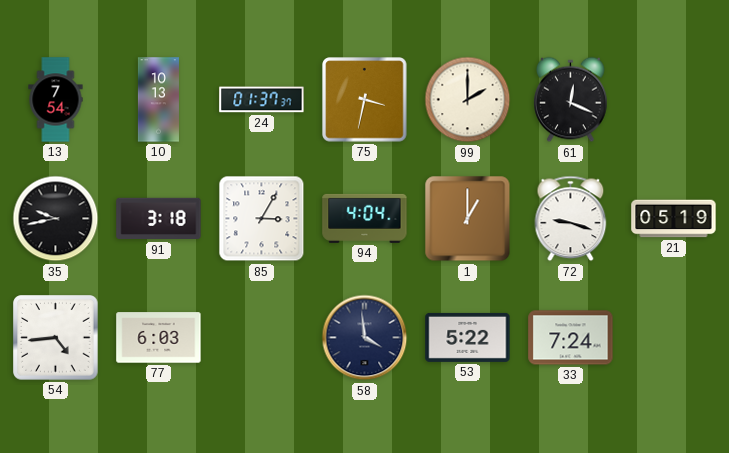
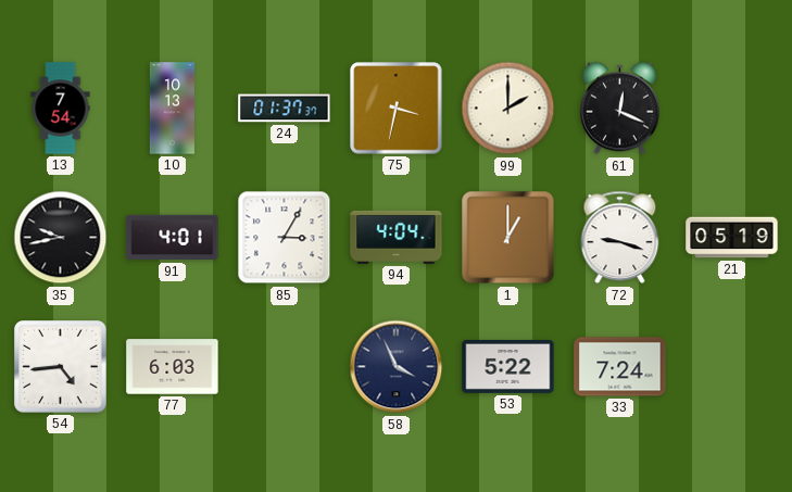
91: 3:18 -> 4:01
58: 3:59 -> 3:56
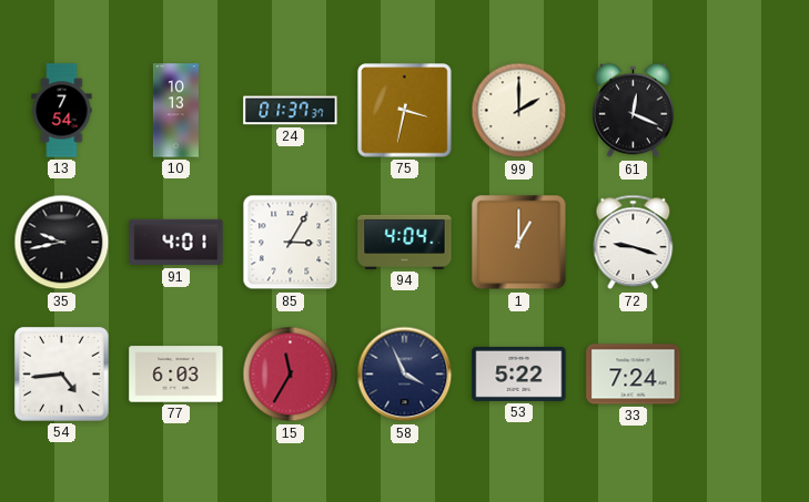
21: 05:19 -> none
15: none -> 11:35
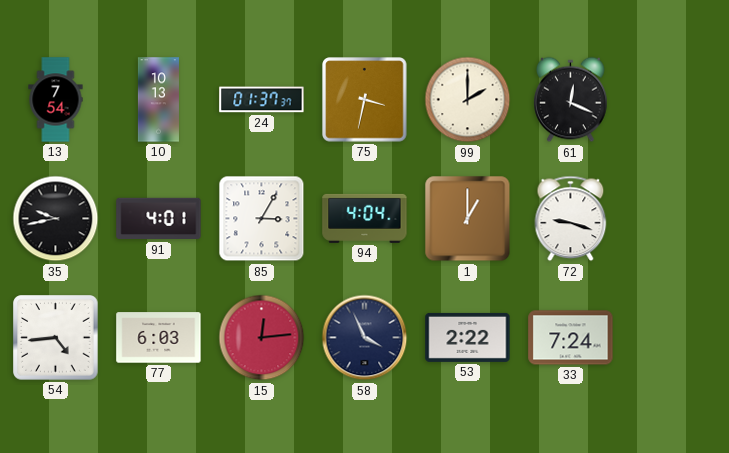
15: 11:35 -> 12:14
53: 5:22 -> 2:22
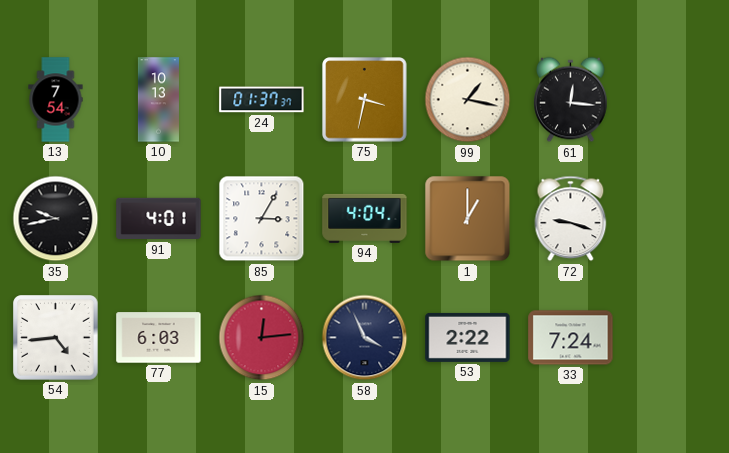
99: 2:00 -> 1:17
61: 12:19 -> 12:16
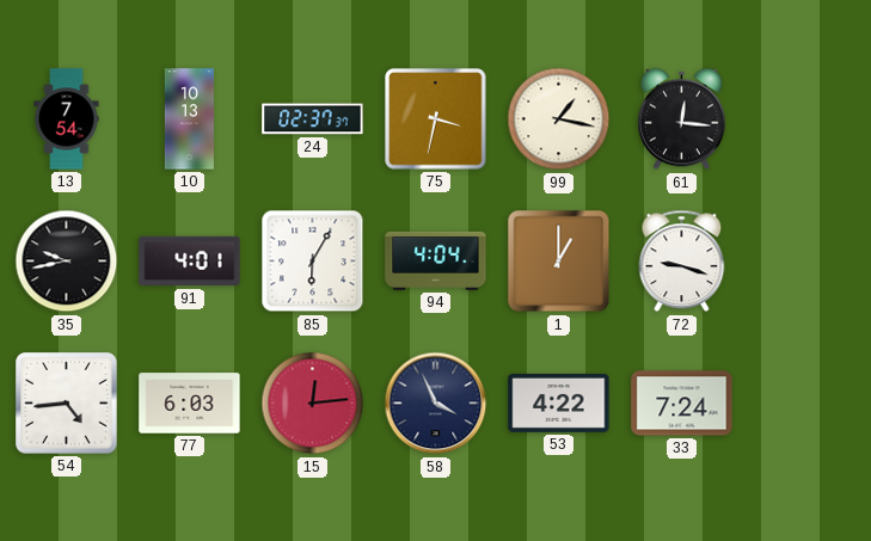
24: 01:37 -> 02:37
85: 3:05 -> 6:05
53: 2:22 -> 4:22
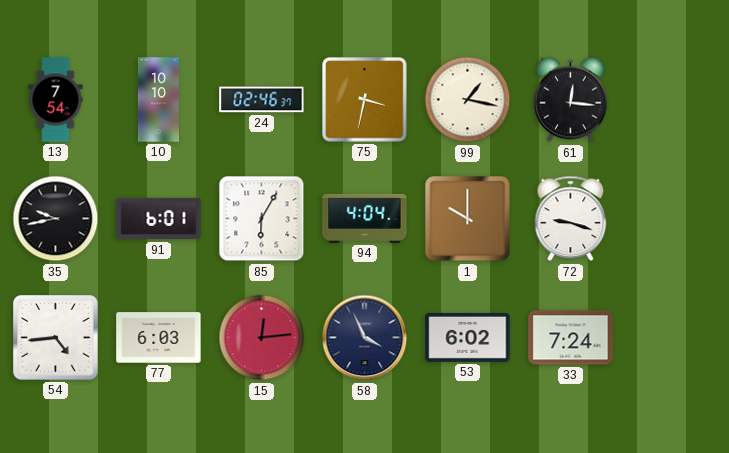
10: 10:13 -> 10:10
24: 02:37 -> 02:46
91: 4:01 -> 6:01
1: 1:00 -> 10:00
53: 4:22 -> 6:02
